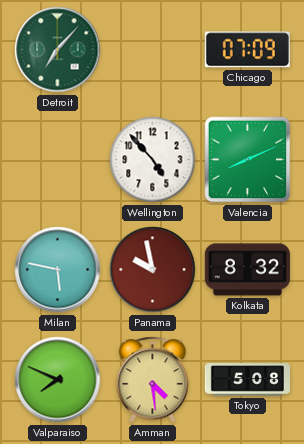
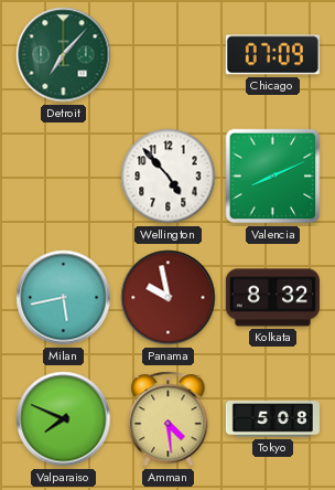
Milan: 5:47 -> 5:43
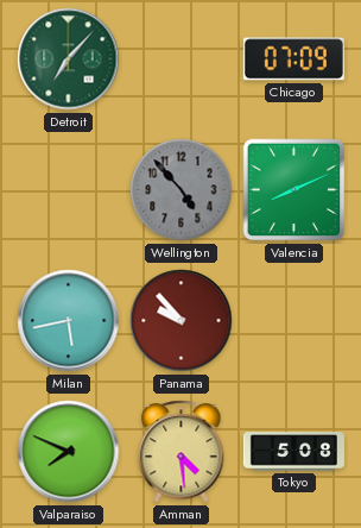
Wellington dial: white -> grey
Panama: 9:58 -> 9:53
Kolkata: 8:32 -> none
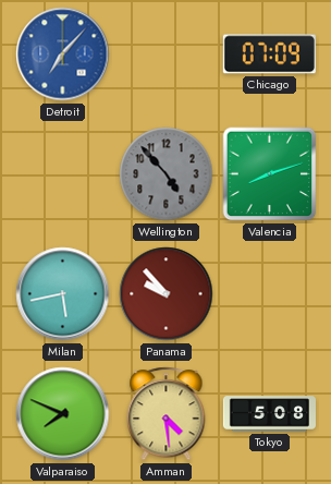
Detroit dial: green -> blue
Valencia: 8:11 -> 8:12
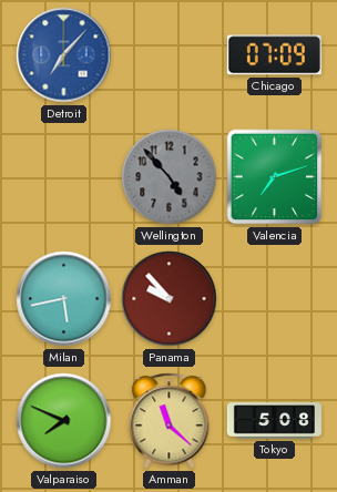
Valencia: 8:12 -> 7:12
Amman: 4:29 -> 11:22
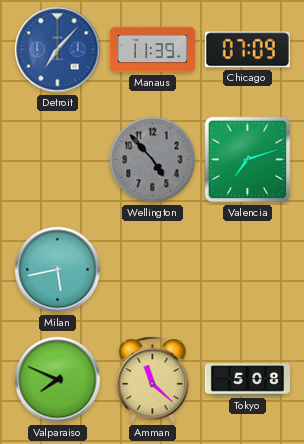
Manaus: none -> 11:39
Panama: 9:53 -> none
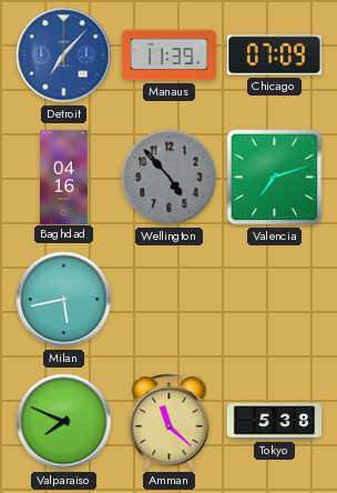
Baghdad: none -> 04:16
Tokyo: 5:08 -> 5:38
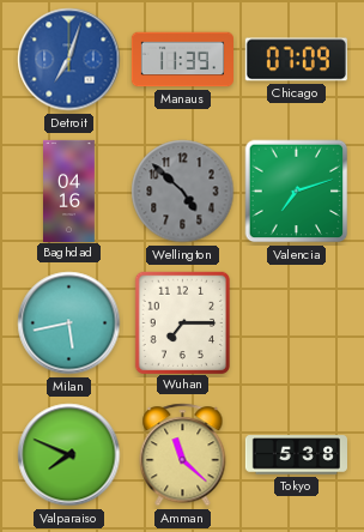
Detroit: 7:07 -> 7:03
Wellington: 4:53 -> 4:52
Wuhan: none -> 7:15
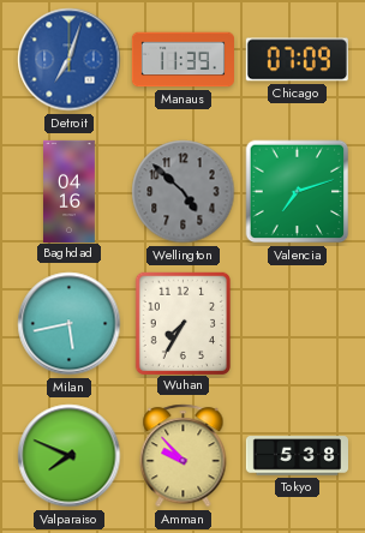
Wuhan: 7:15 -> 7:35
Amman: 11:22 -> 9:53
